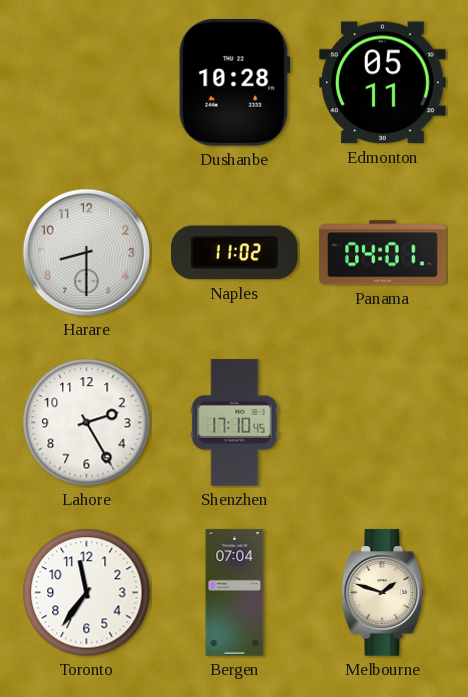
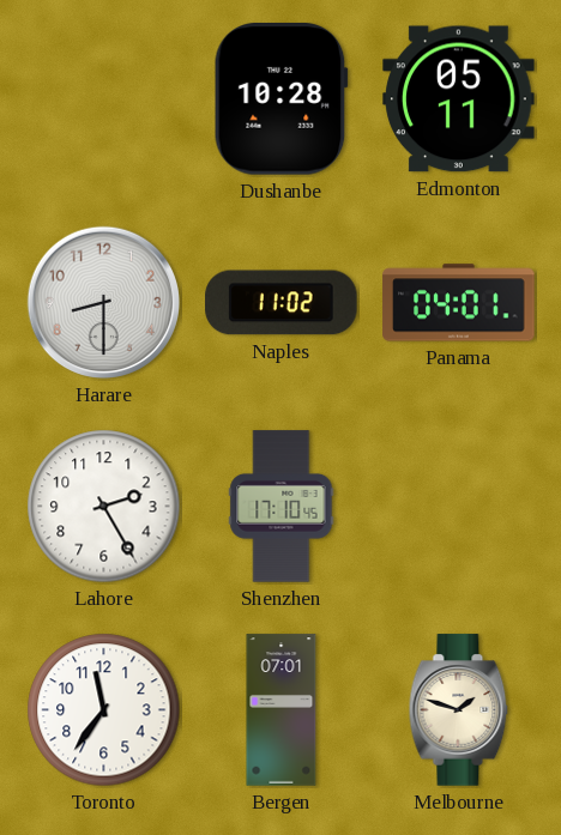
Bergen: 07:04 -> 07:01
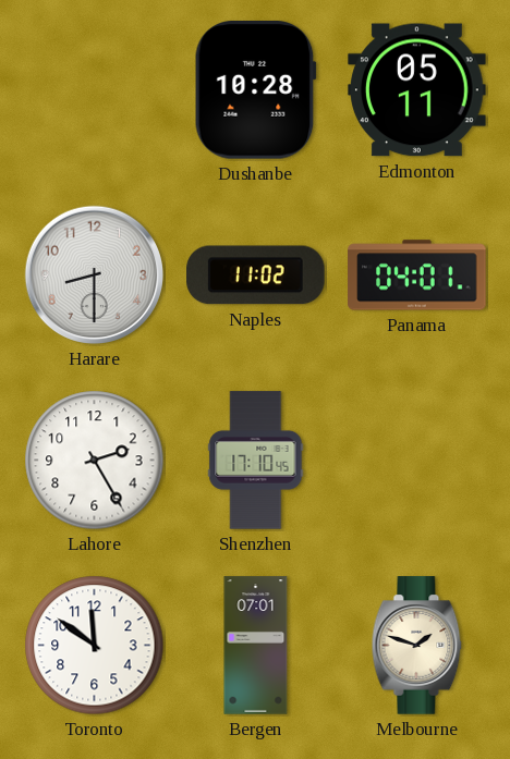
Toronto: 11:36 -> 11:51
